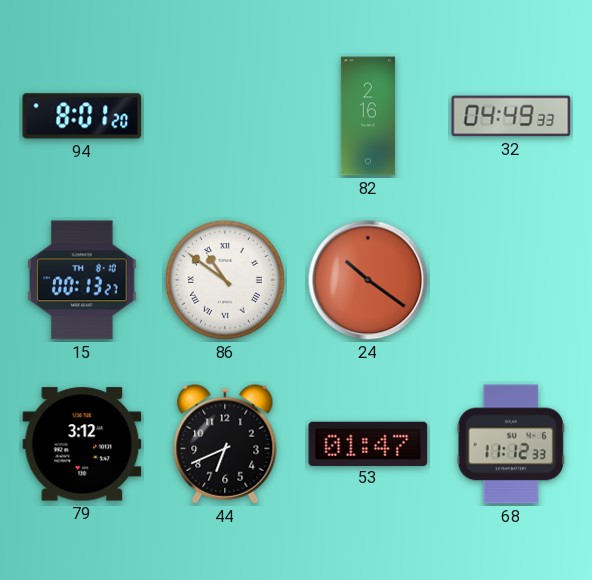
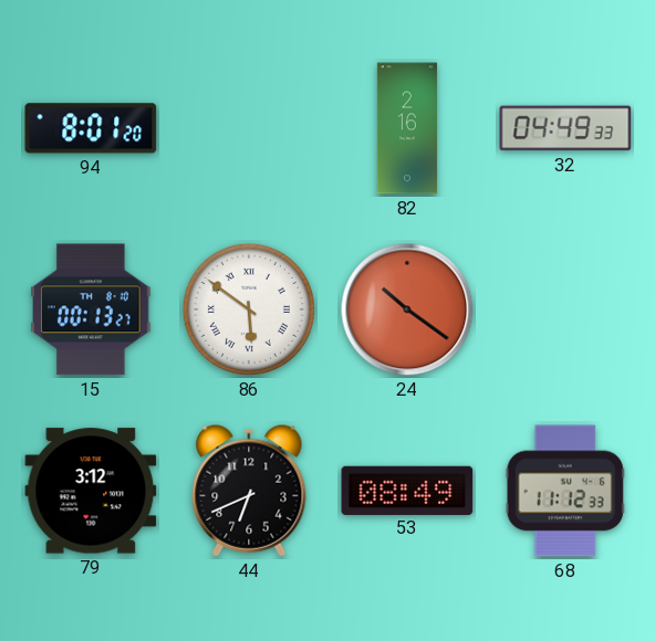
86: 10:51 -> 5:51
53: 01:47 -> 08:49
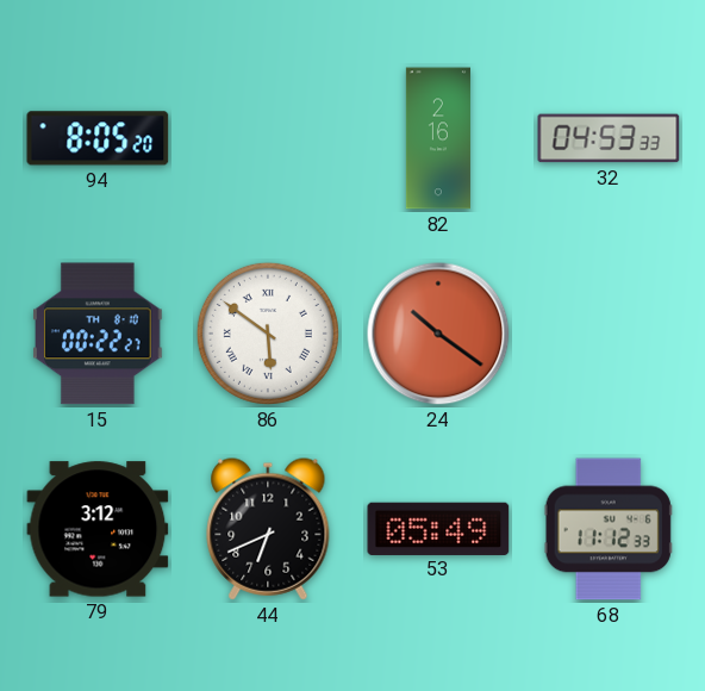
94: 8:01 -> 8:05
32: 04:49 -> 04:53
15: 00:13 -> 00:22
53: 08:49 -> 05:49
